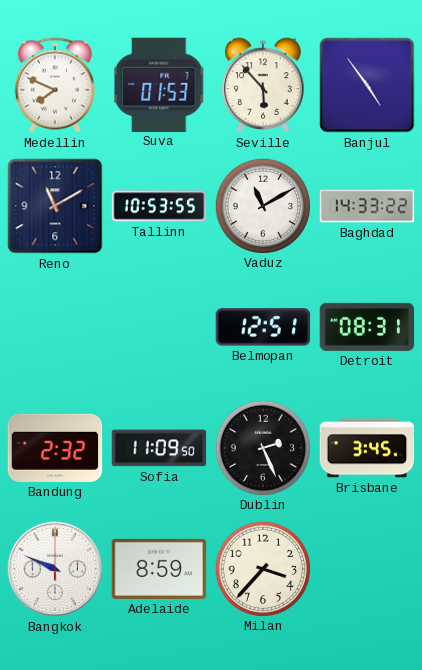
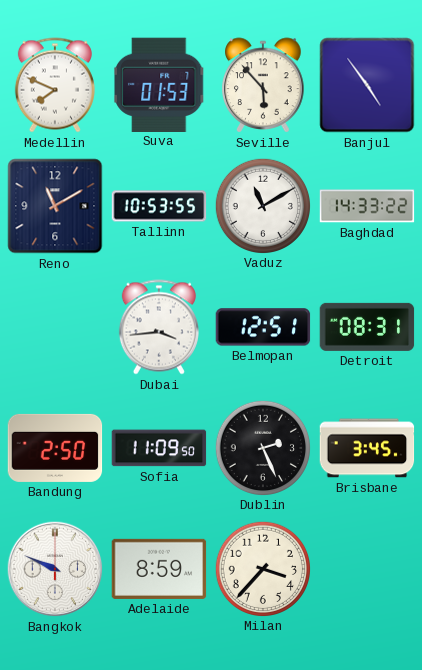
Dubai: none -> 3:44
Bandung: 2:32 -> 2:50
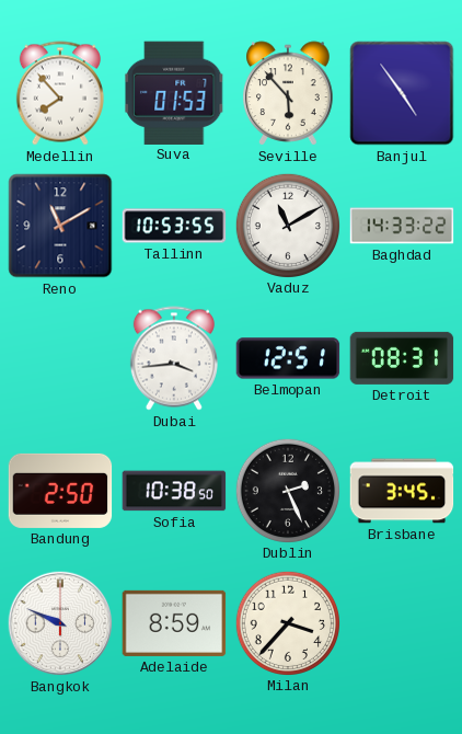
Medellin: 7:49 -> 7:53
Sofia: 11:09 -> 10:38
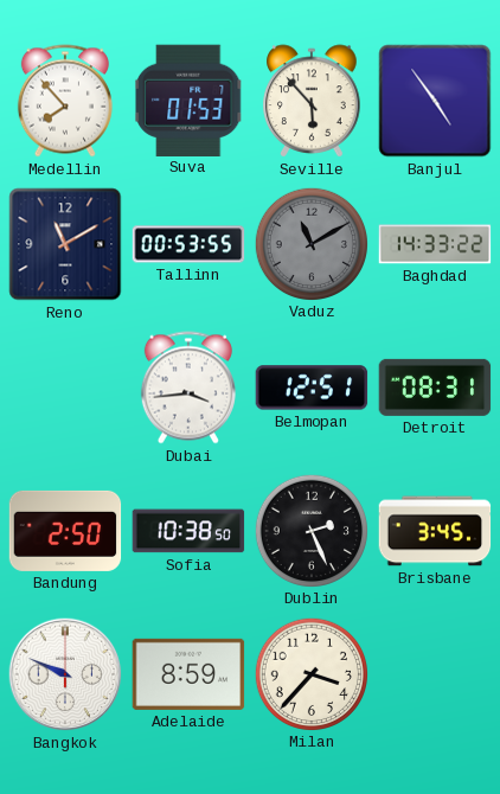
Tallinn: 10:53 -> 00:53
Vaduz dial: white -> grey
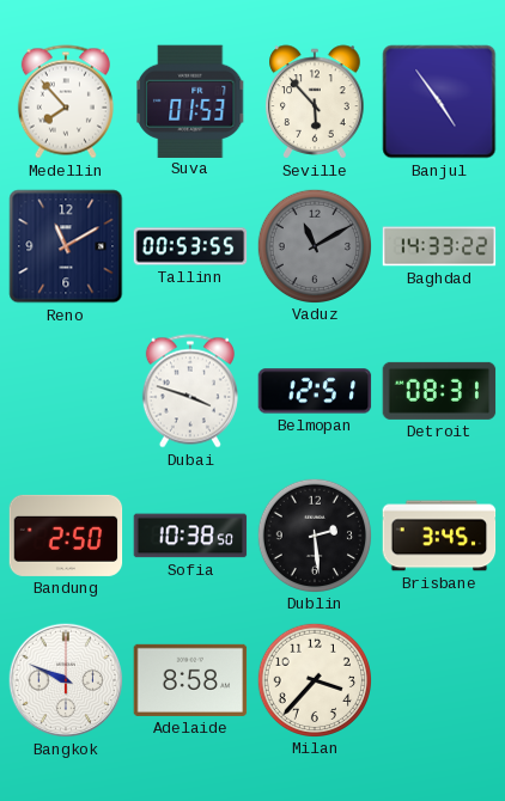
Dubai: 3:44 -> 3:48
Dublin: 2:26 -> 2:29
Adelaide: 8:59 -> 8:58
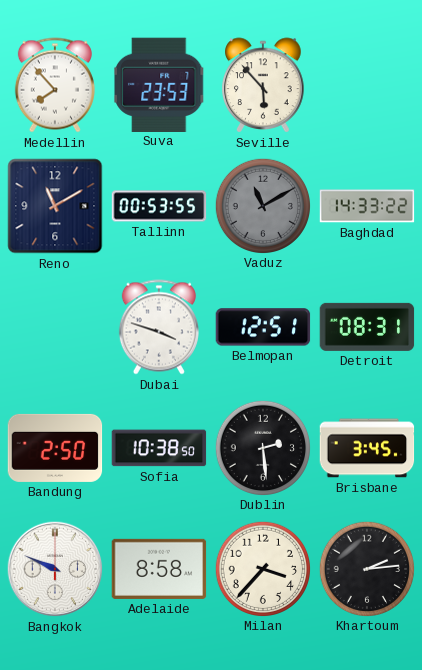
Suva: 01:53 -> 23:53
Banjul: 4:54 -> none
Khartoum: none -> 2:14
